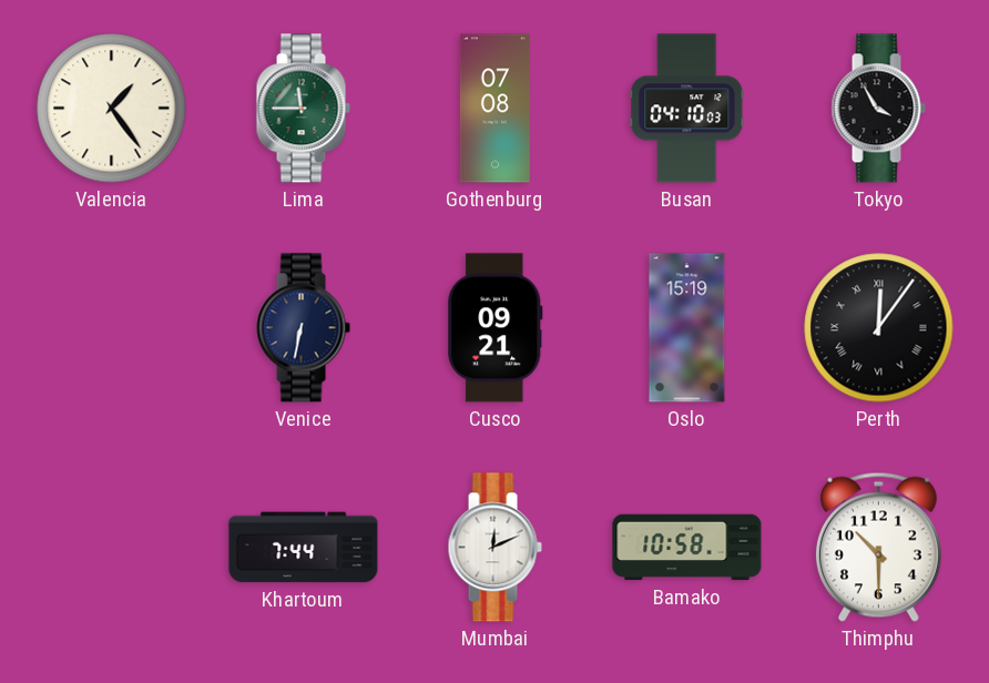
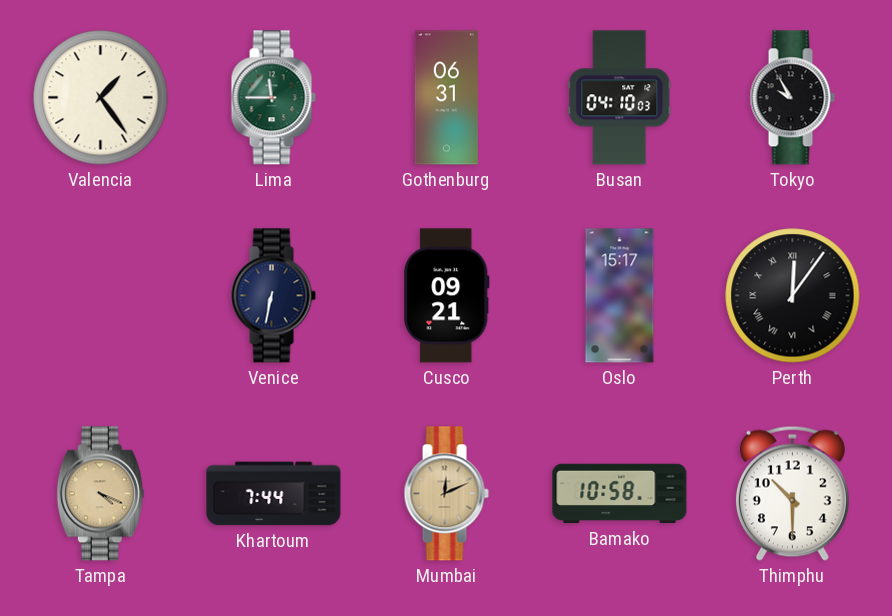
Gothenburg: 07:08 -> 06:31
Tokyo: 3:55 -> 9:55
Oslo: 15:19 -> 15:17
Tampa: none -> 4:19
Mumbai dial: white -> champagne
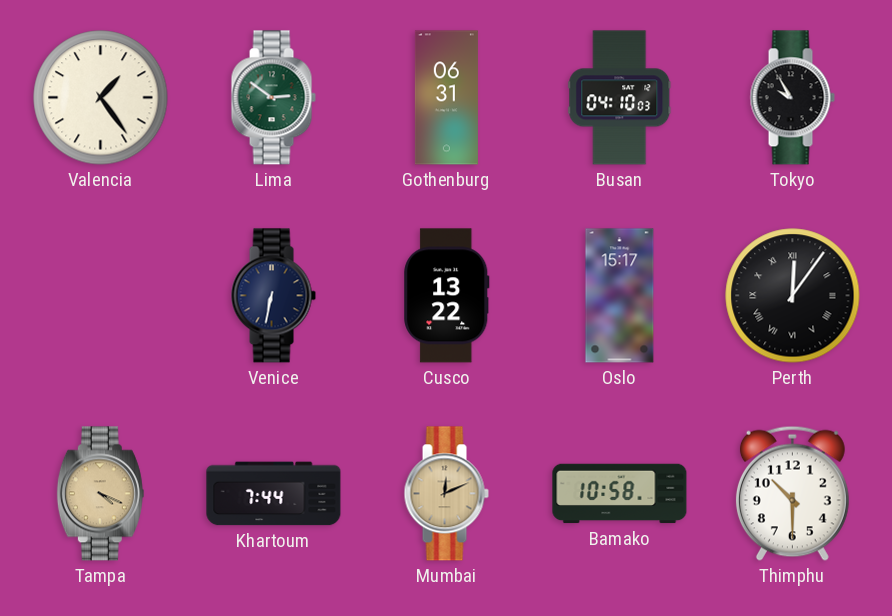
Lima: 11:45 -> 2:51
Cusco: 09:21 -> 13:22
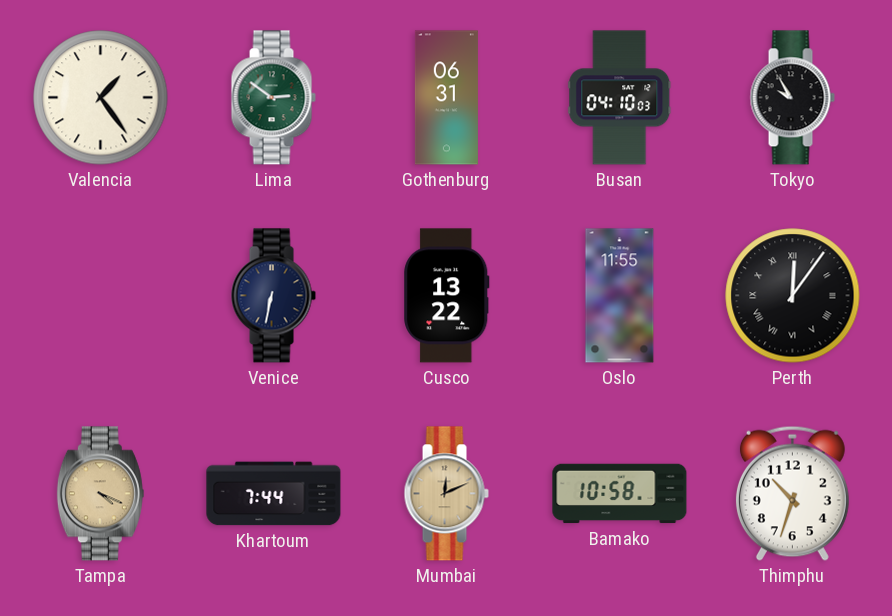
Oslo: 15:17 -> 11:55
Thimphu: 10:30 -> 10:33
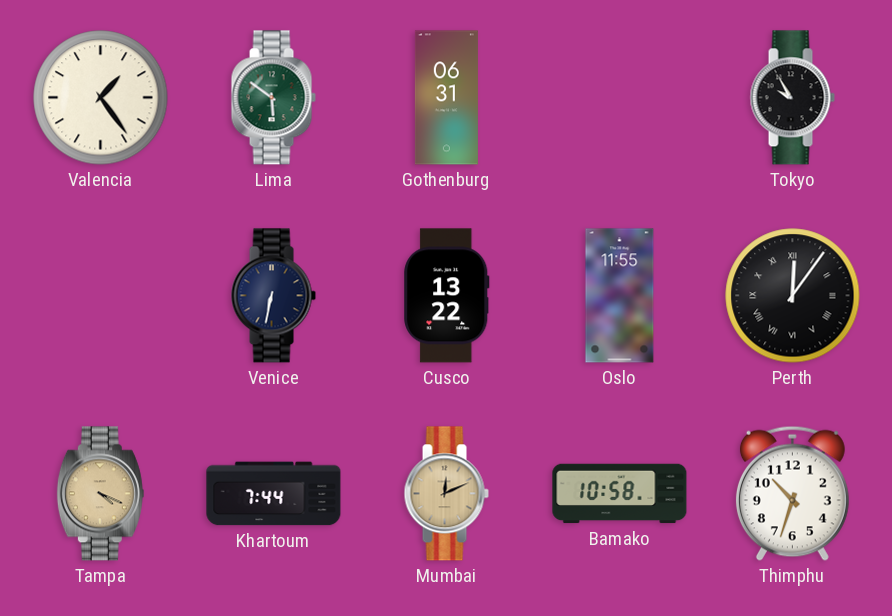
Lima: 2:51 -> 5:51
Busan: 04:10 -> none
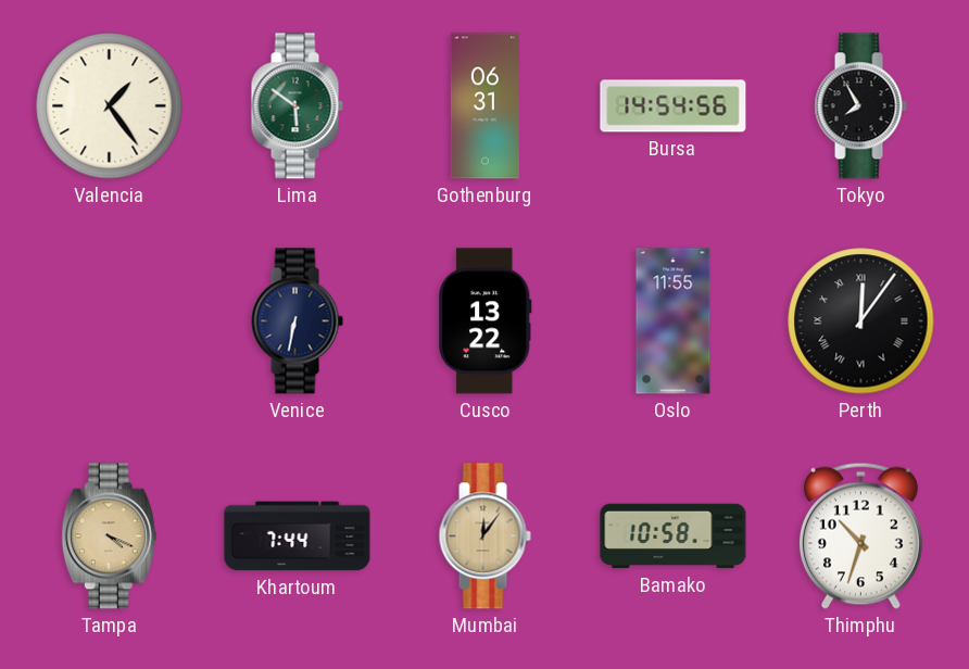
Bursa: none -> 14:54
Tokyo: 9:55 -> 7:55
Mumbai: 12:11 -> 12:06
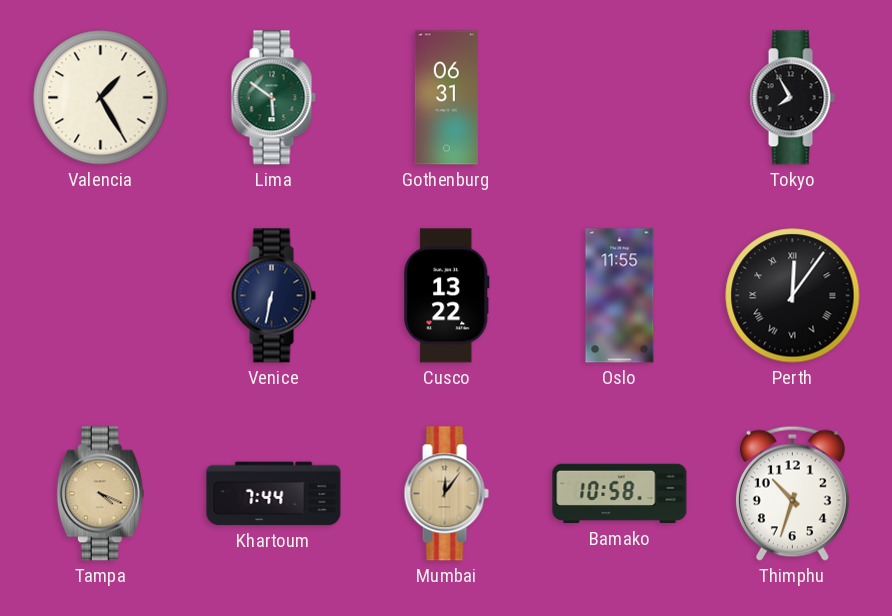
Valencia: 1:24 -> 1:25
Bursa: 14:54 -> none
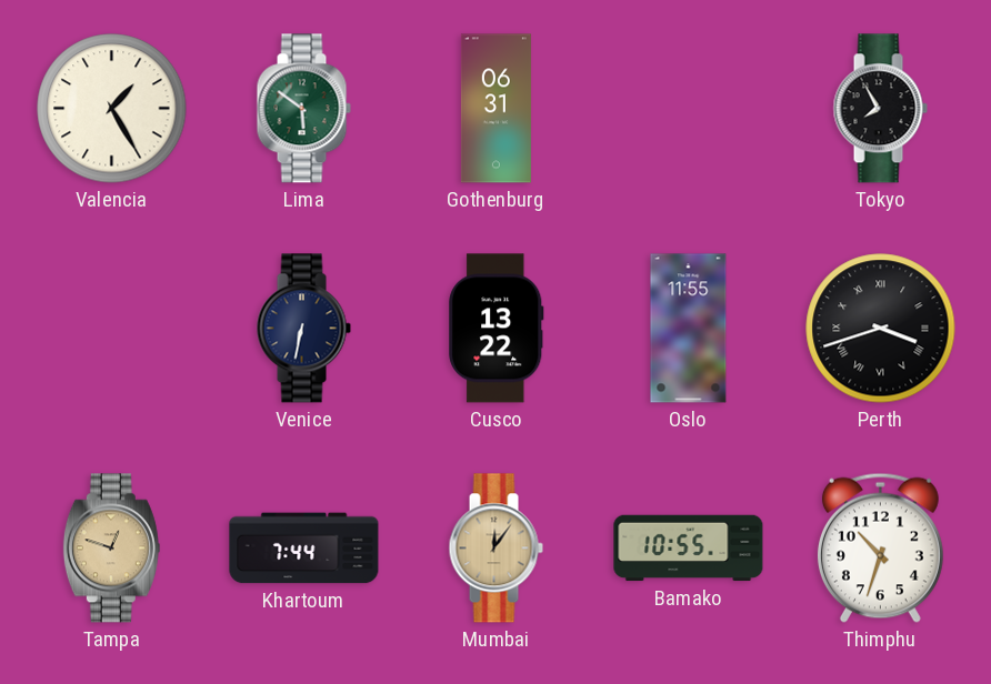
Perth: 12:06 -> 3:42
Tampa: 4:19 -> 12:48
Bamako: 10:58 -> 10:55
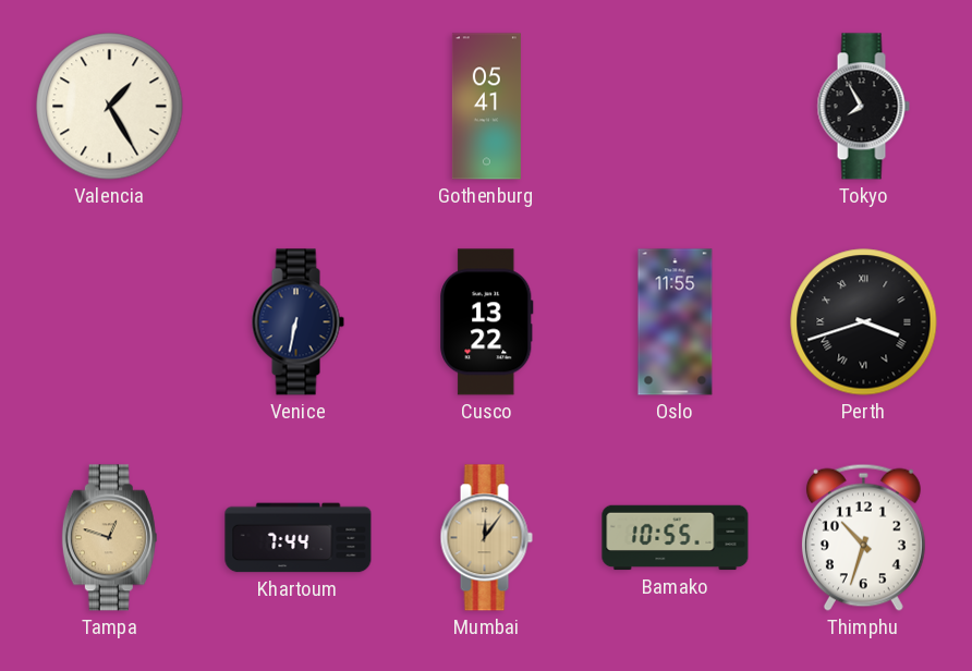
Lima: 5:51 -> none
Gothenburg: 06:31 -> 05:41
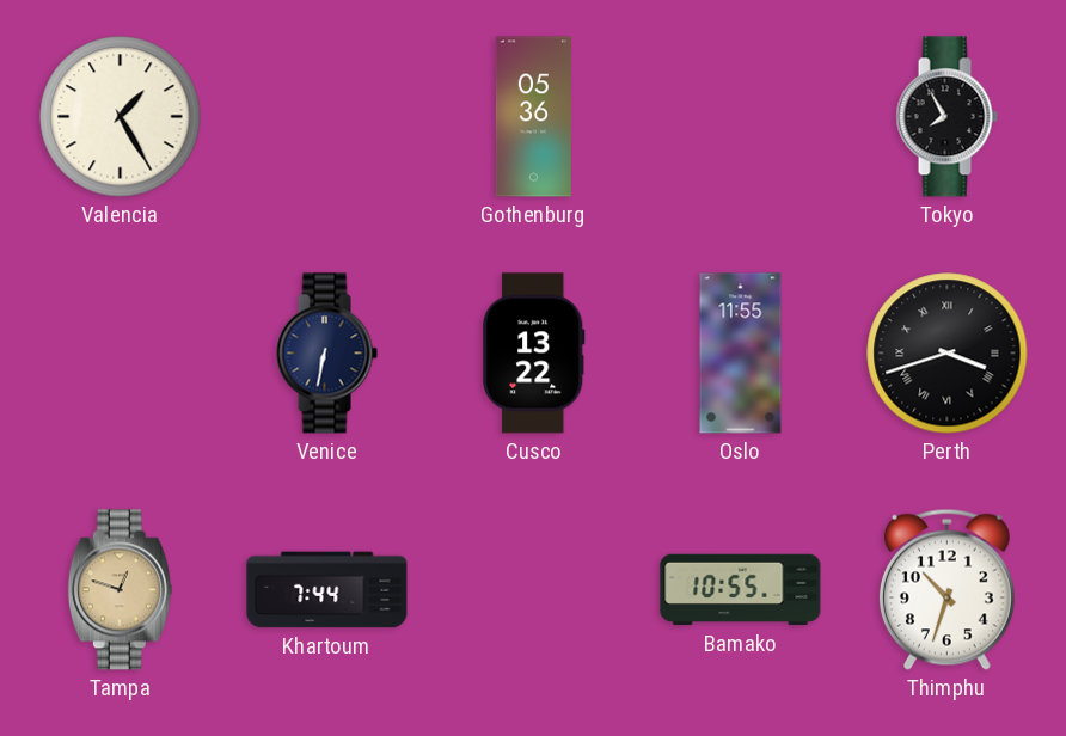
Gothenburg: 05:41 -> 05:36
Mumbai: 12:06 -> none
